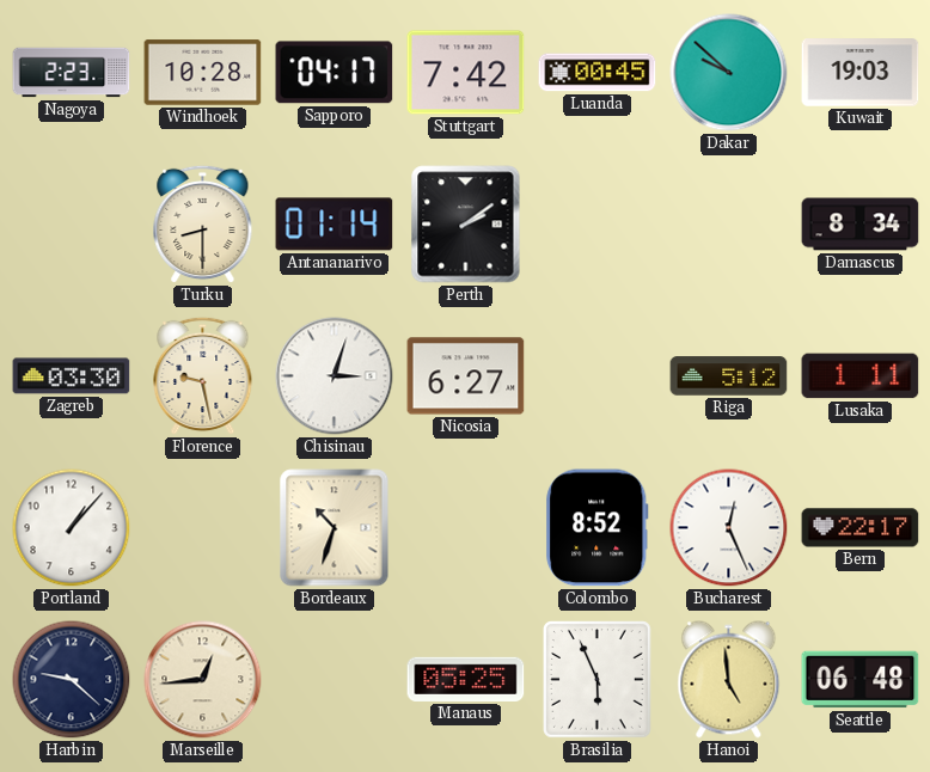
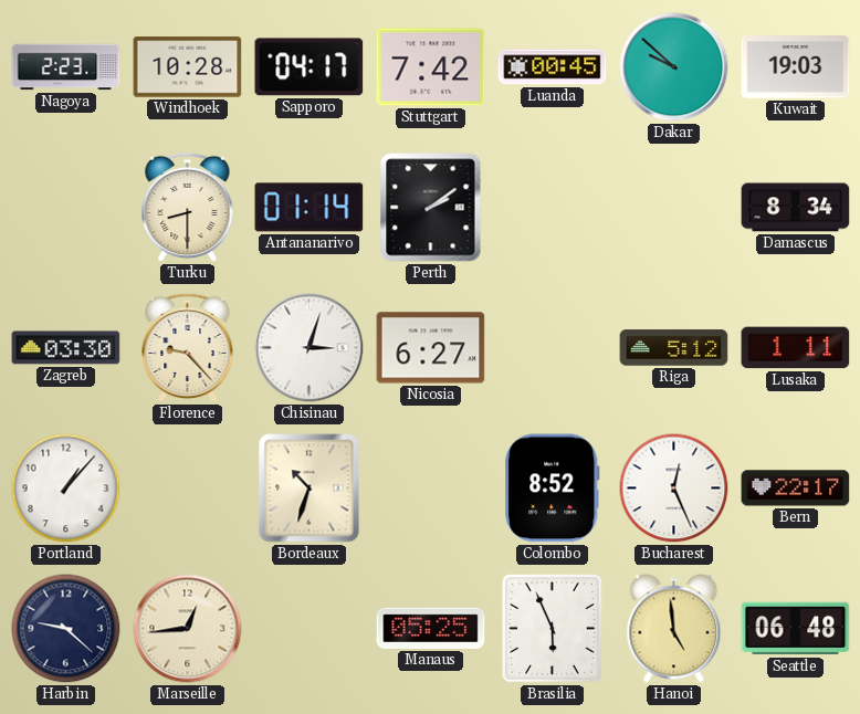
Florence: 9:28 -> 9:23
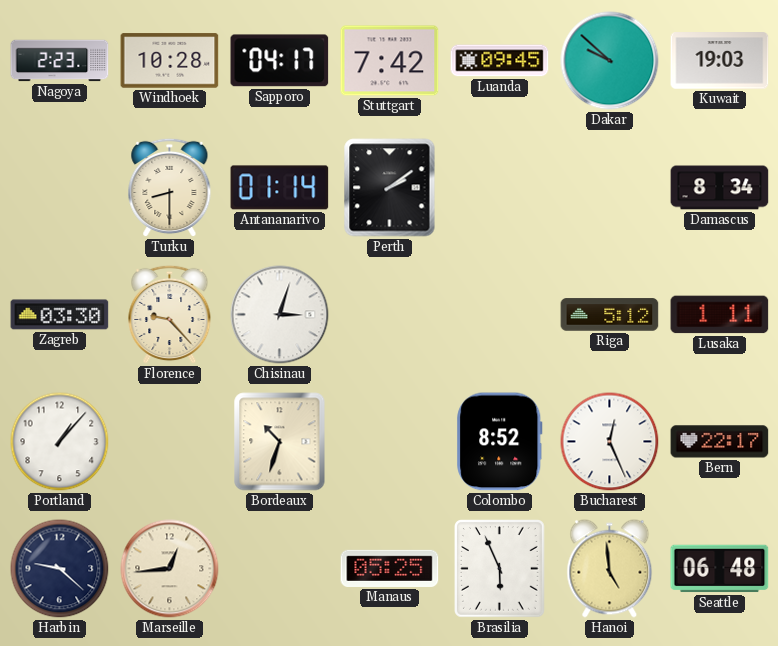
Luanda: 00:45 -> 09:45
Nicosia: 6:27 -> none
